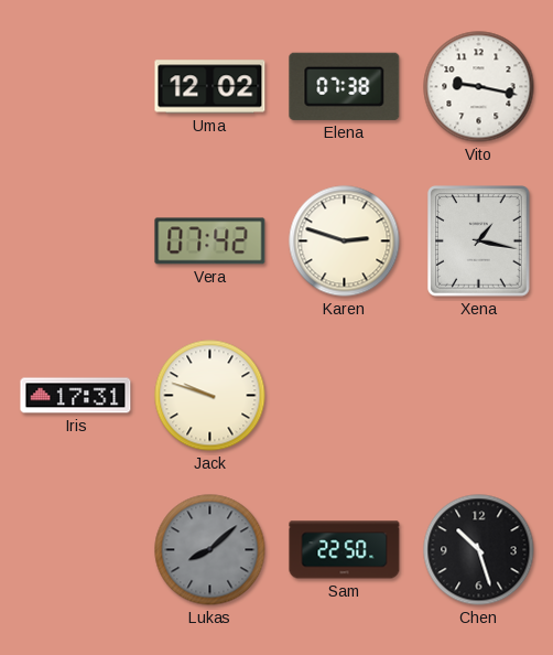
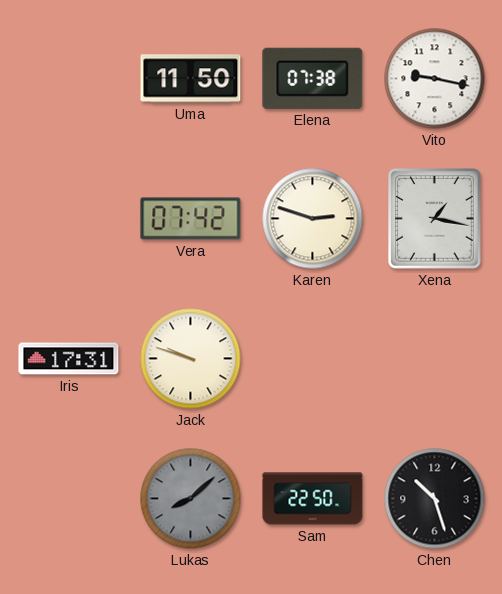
Uma: 12:02 -> 11:50
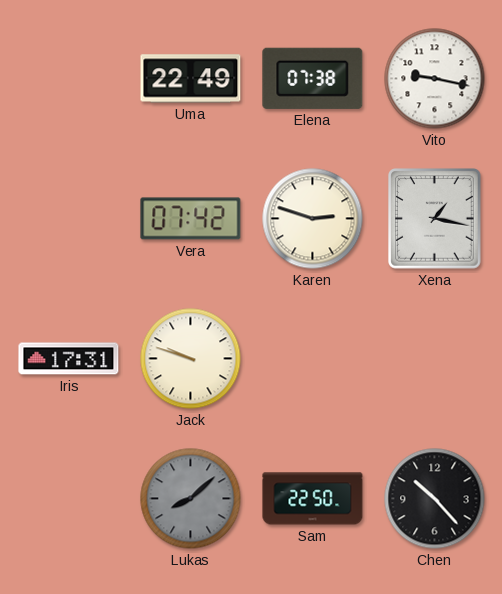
Uma: 11:50 -> 22:49
Chen: 10:27 -> 10:23
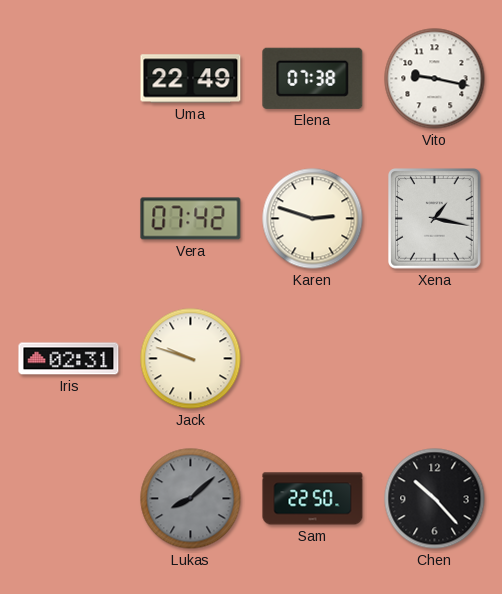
Iris: 17:31 -> 02:31
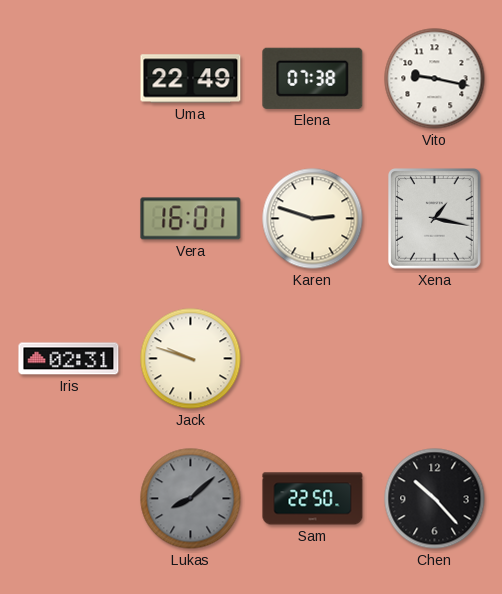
Vera: 07:42 -> 16:01
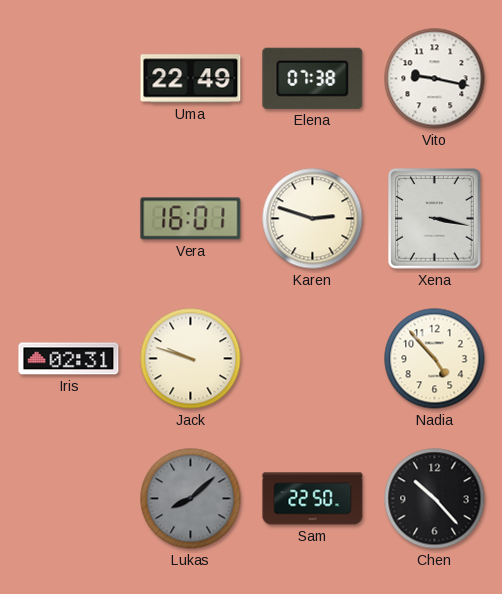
Xena: 1:17 -> 3:17
Nadia: none -> 4:53
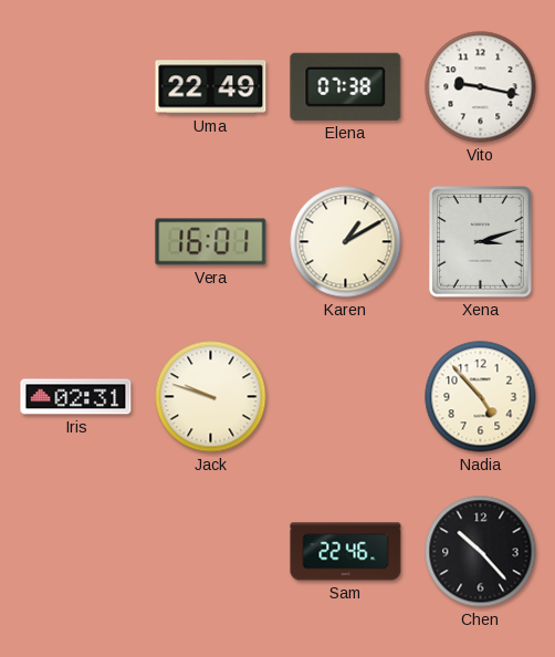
Karen: 2:48 -> 1:10
Xena: 3:17 -> 3:12
Lukas: 8:08 -> none
Sam: 22:50 -> 22:46
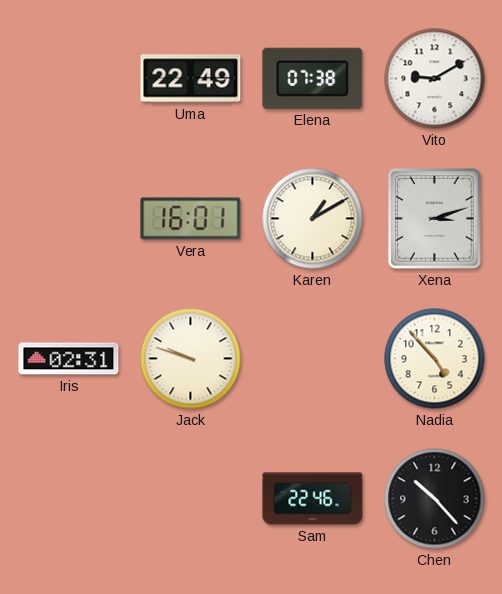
Vito: 9:17 -> 9:10
